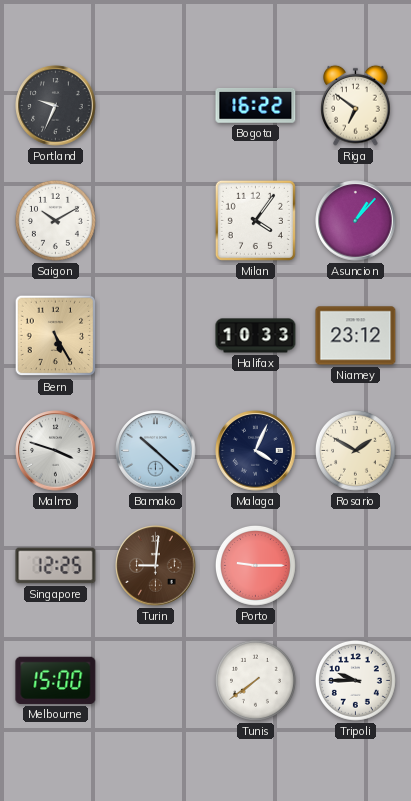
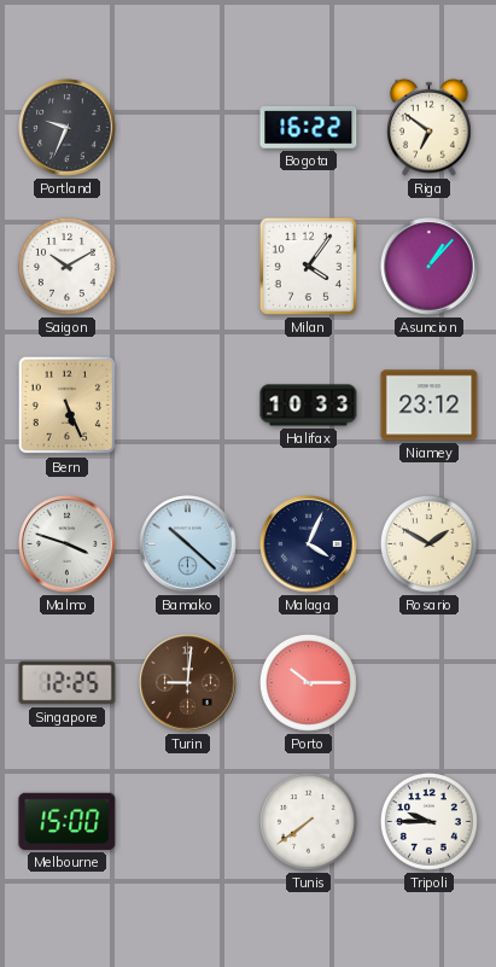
Bern: 5:25 -> 5:26
Porto: 9:15 -> 10:15
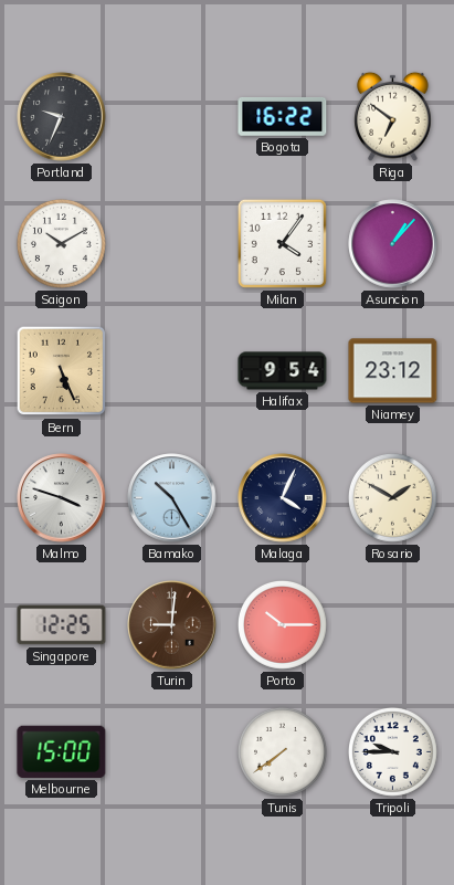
Halifax: 10:33 -> 9:54
Bamako: 10:22 -> 10:25
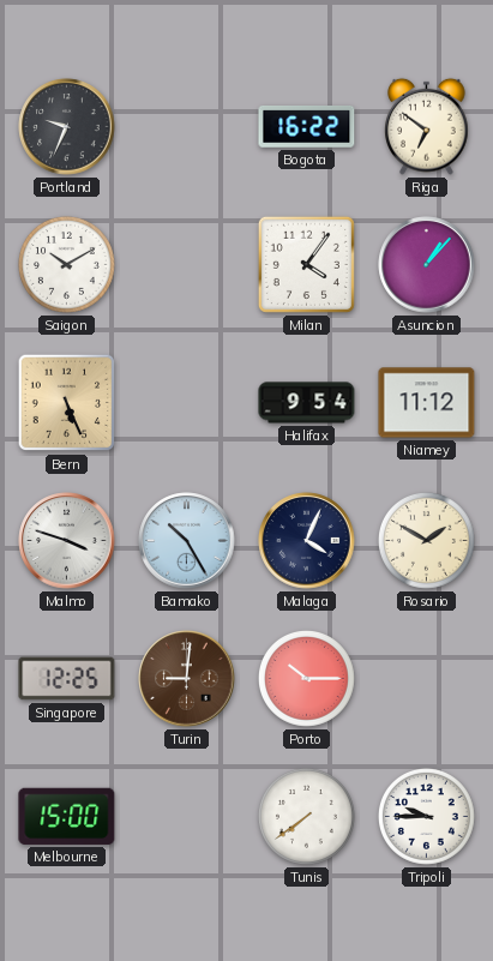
Niamey: 23:12 -> 11:12
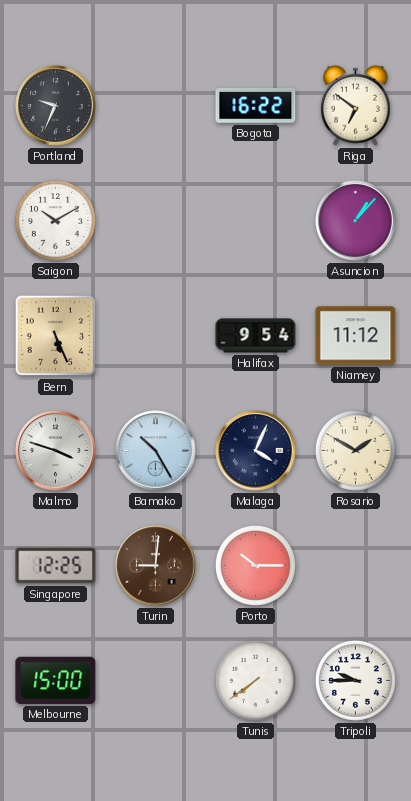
Milan: 4:06 -> none
